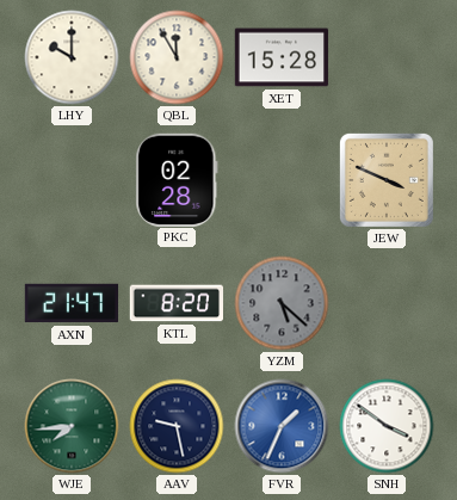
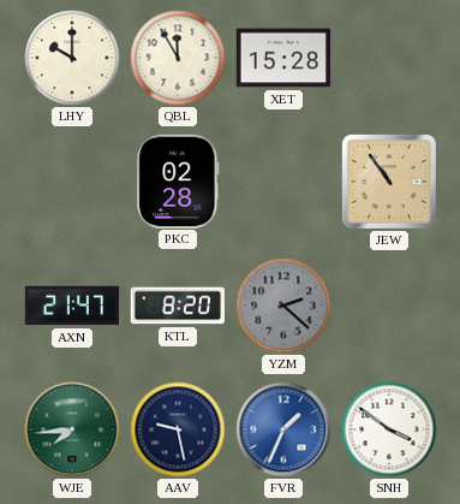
JEW: 3:49 -> 10:54
YZM: 5:22 -> 2:22
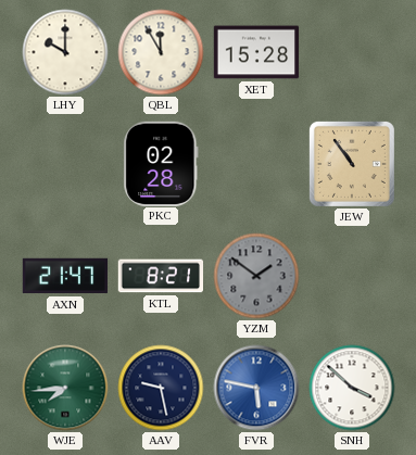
KTL: 8:20 -> 8:21
YZM: 2:22 -> 1:51
FVR: 1:34 -> 5:47
SNH: 3:51 -> 3:52
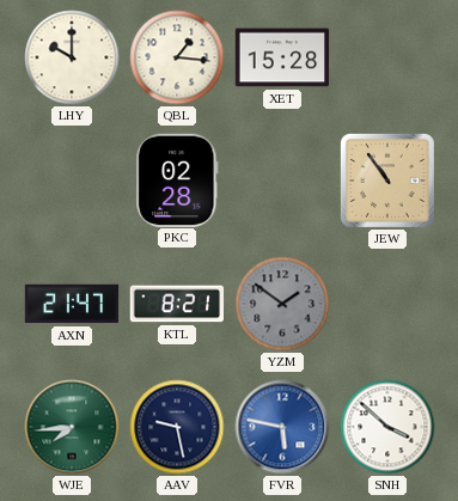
QBL: 11:55 -> 1:16
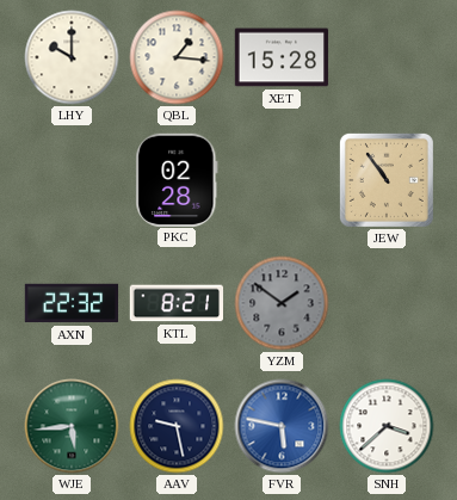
AXN: 21:47 -> 22:32
WJE: 7:44 -> 5:44
SNH: 3:52 -> 3:38
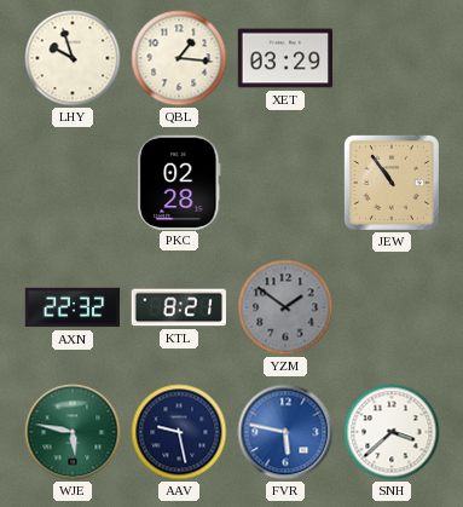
LHY: 10:00 -> 9:57
XET: 15:28 -> 03:29
WJE: 5:44 -> 5:47
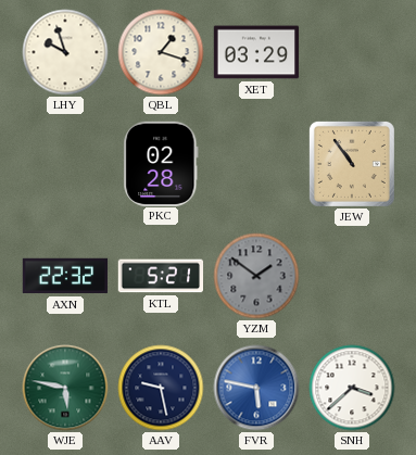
QBL: 1:16 -> 1:18
KTL: 8:21 -> 5:21
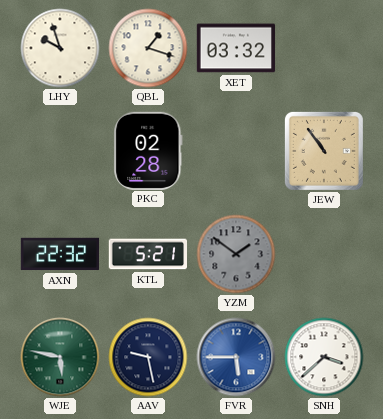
XET: 03:29 -> 03:32
FVR: 5:47 -> 5:45
